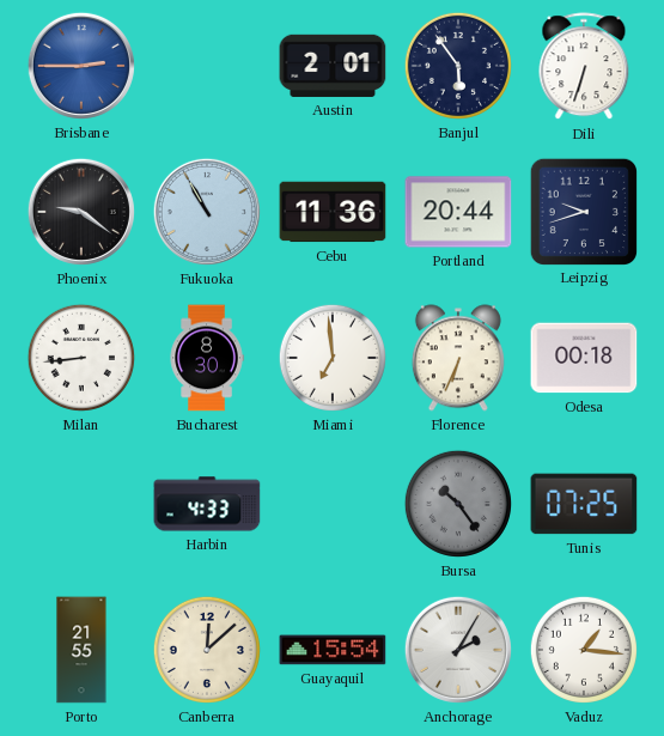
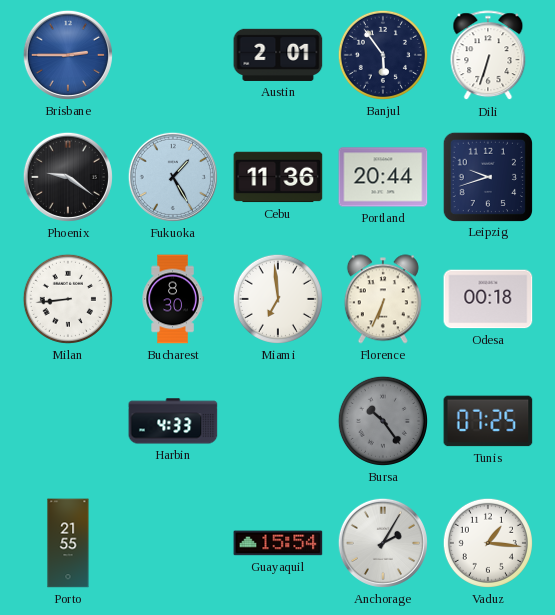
Fukuoka: 10:55 -> 1:25
Canberra: 12:08 -> none
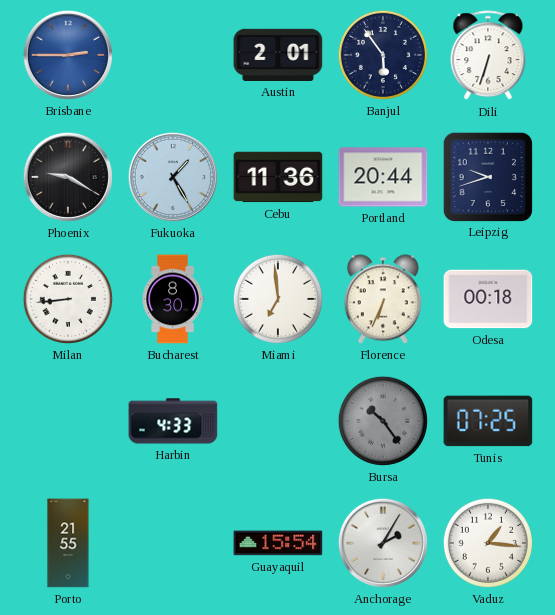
Phoenix: 9:21 -> 9:20
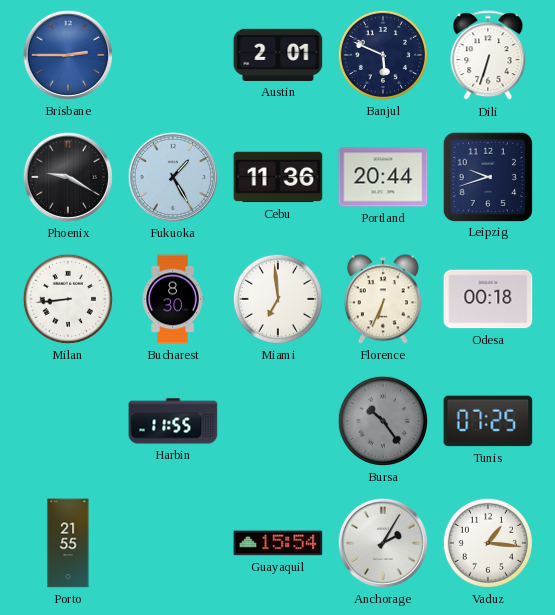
Banjul: 5:54 -> 5:49
Harbin: 4:33 -> 11:55
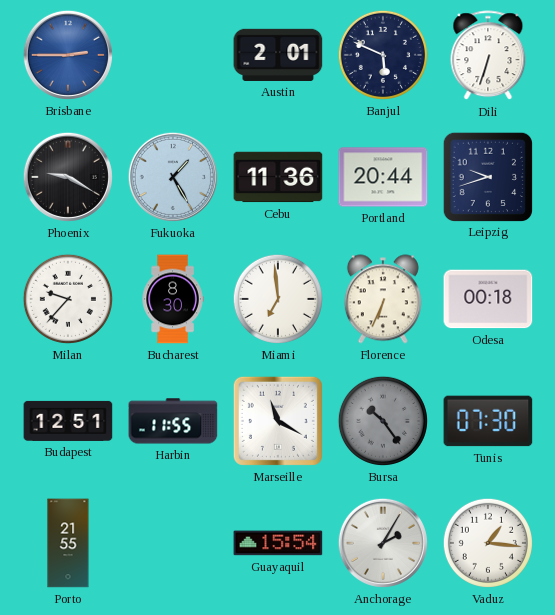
Milan: 8:44 -> 9:37
Budapest: none -> 12:51
Marseille: none -> 11:20
Tunis: 07:25 -> 07:30
